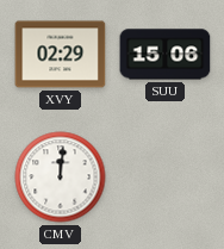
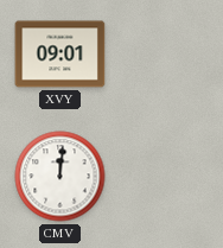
XVY: 02:29 -> 09:01
SUU: 15:06 -> none
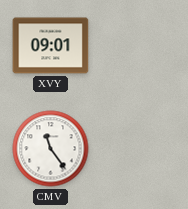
CMV: 12:01 -> 11:24
